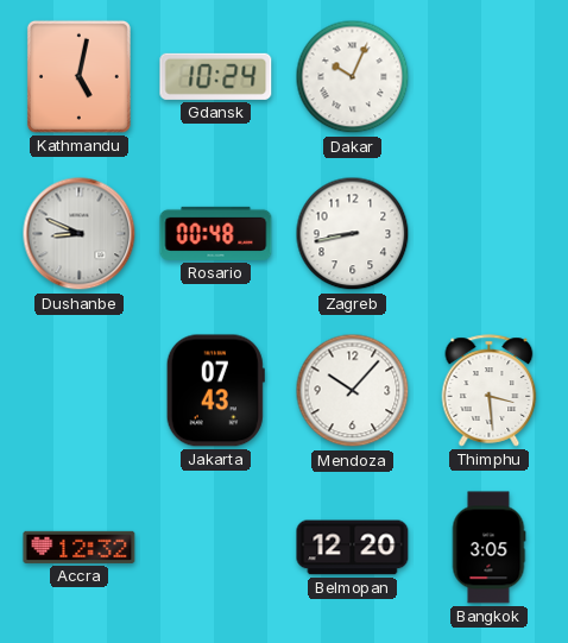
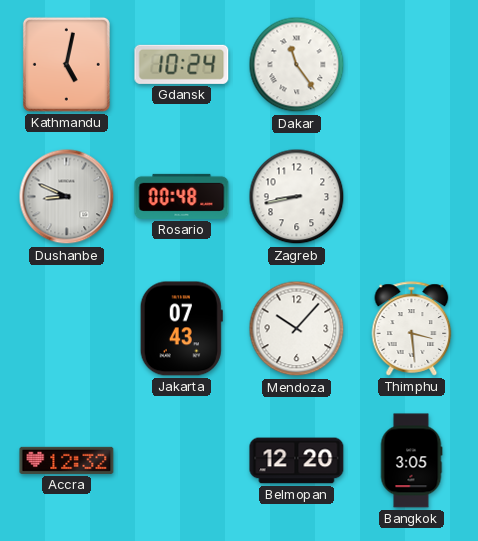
Dakar: 10:04 -> 11:24
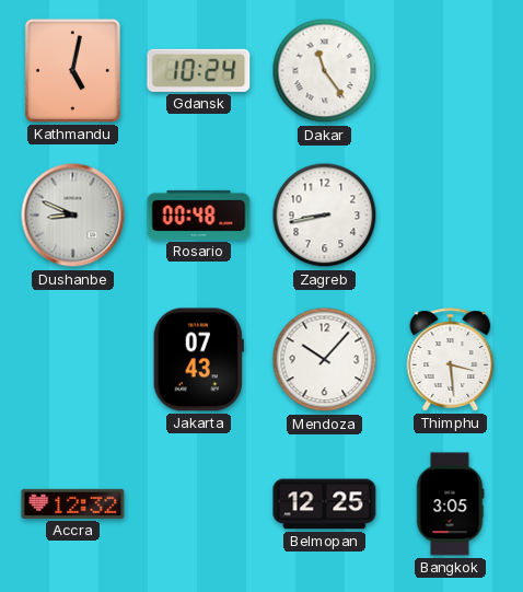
Belmopan: 12:20 -> 12:25
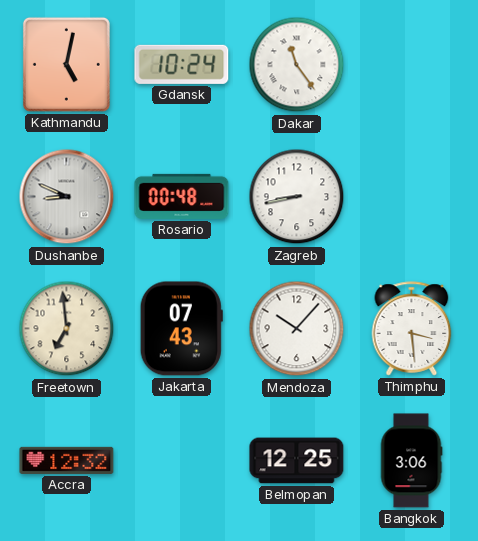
Freetown: none -> 6:59
Bangkok: 3:05 -> 3:06
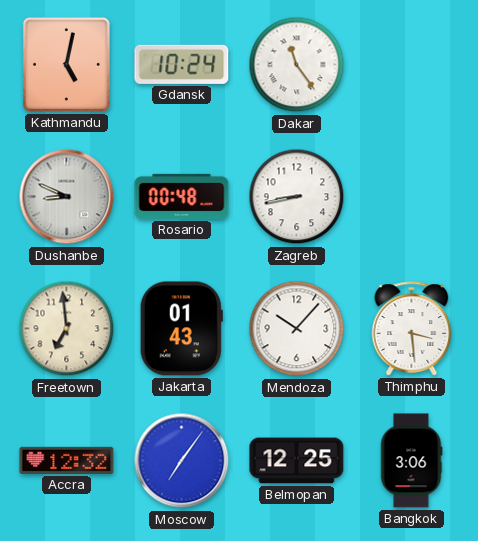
Jakarta: 07:43 -> 01:43
Moscow: none -> 7:06
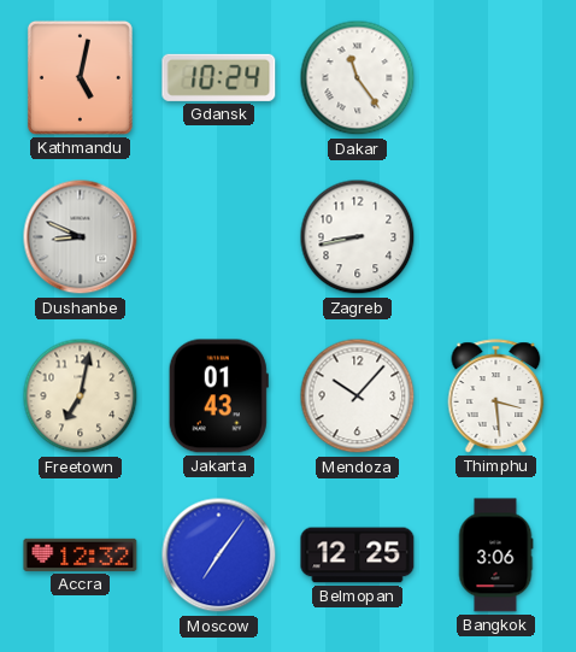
Rosario: 00:48 -> none
Freetown: 6:59 -> 7:02
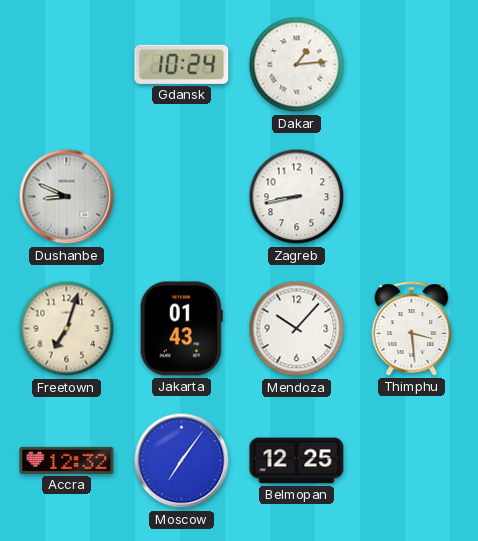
Kathmandu: 5:02 -> none
Dakar: 11:24 -> 1:14
Freetown: 7:02 -> 7:03
Bangkok: 3:06 -> none
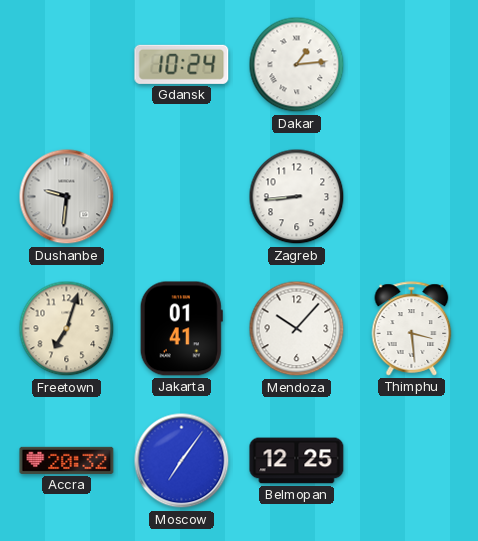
Dushanbe: 8:49 -> 9:31
Zagreb: 8:43 -> 8:44
Jakarta: 01:43 -> 01:41
Accra: 12:32 -> 20:32
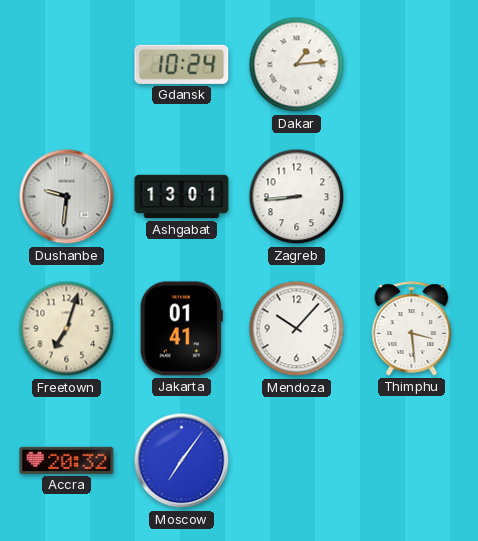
Ashgabat: none -> 13:01
Belmopan: 12:25 -> none
